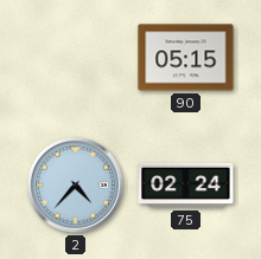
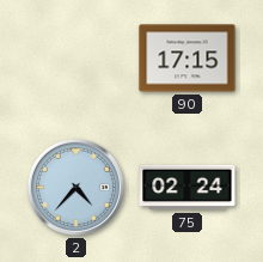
90: 05:15 -> 17:15
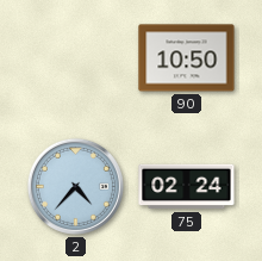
90: 17:15 -> 10:50
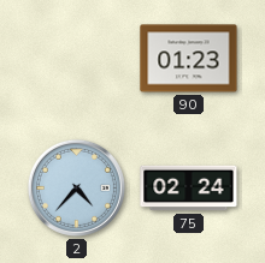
90: 10:50 -> 01:23
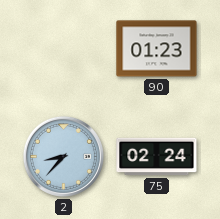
2: 4:37 -> 8:37
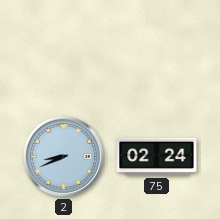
90: 01:23 -> none
2: 8:37 -> 8:41
